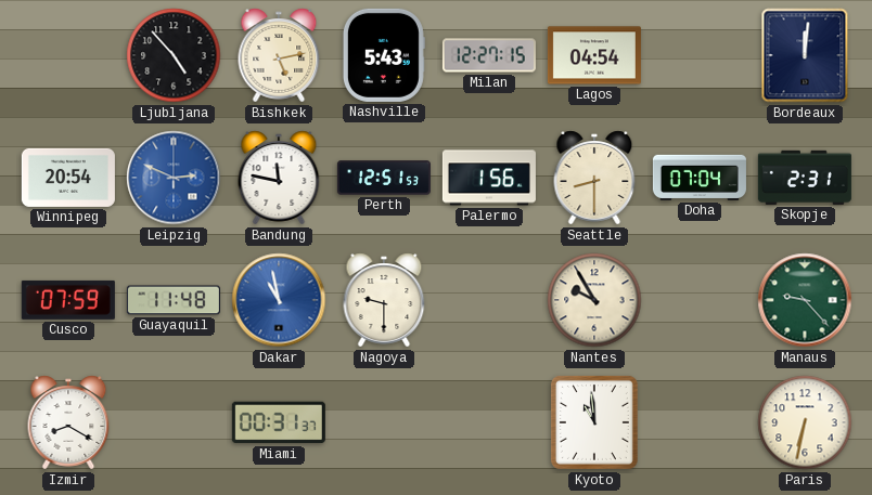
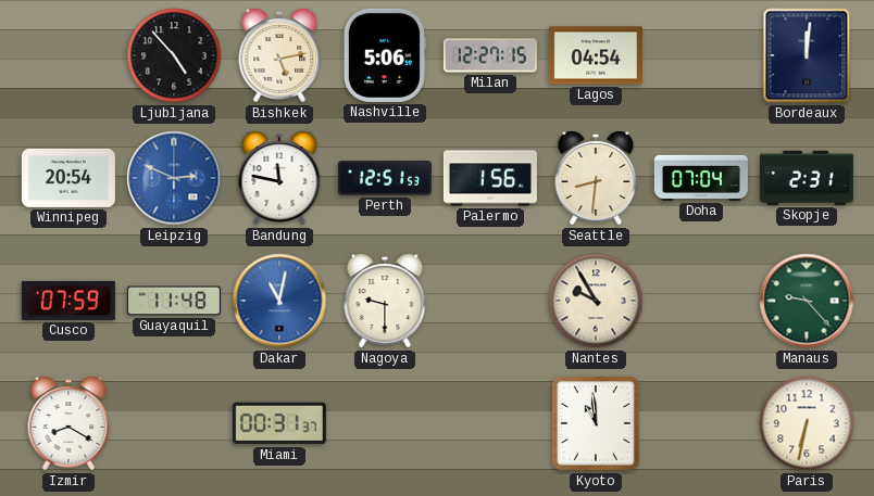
Nashville: 5:43 -> 5:06
Seattle: 8:30 -> 8:31
Dakar: 10:58 -> 11:02
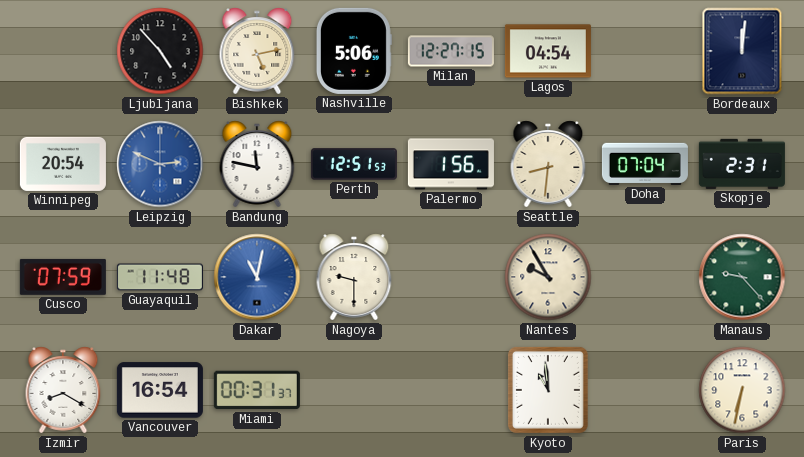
Vancouver: none -> 16:54
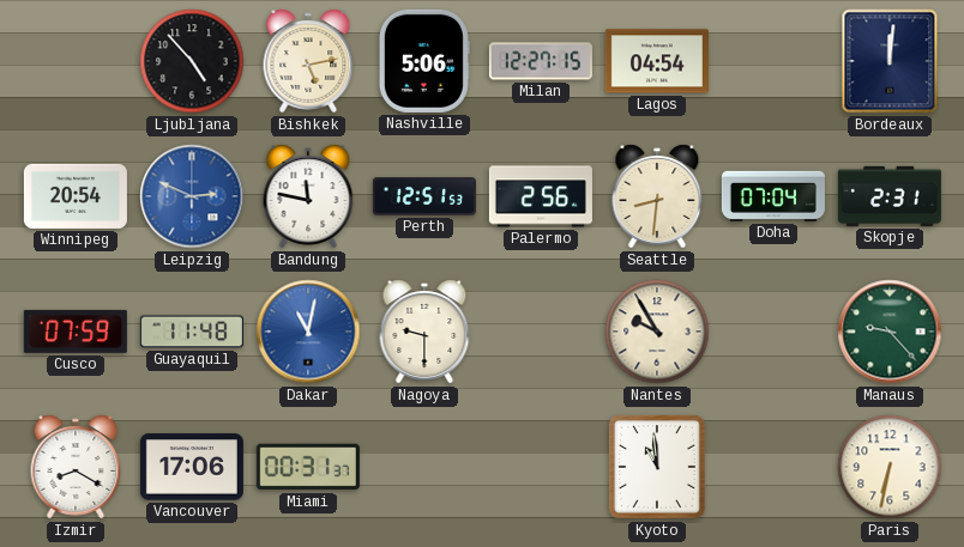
Palermo: 1:56 -> 2:56
Vancouver: 16:54 -> 17:06
